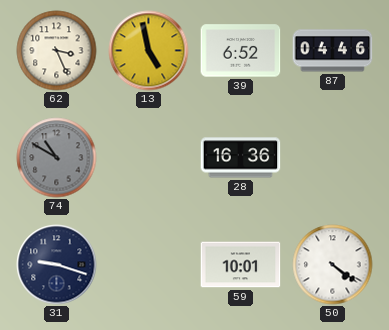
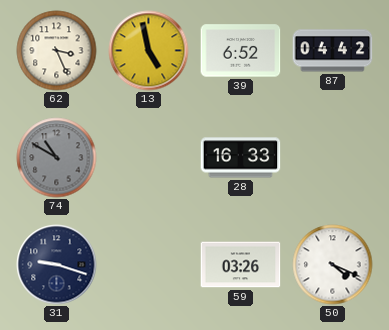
87: 04:46 -> 04:42
28: 16:36 -> 16:33
59: 10:01 -> 03:26
50: 4:21 -> 4:19
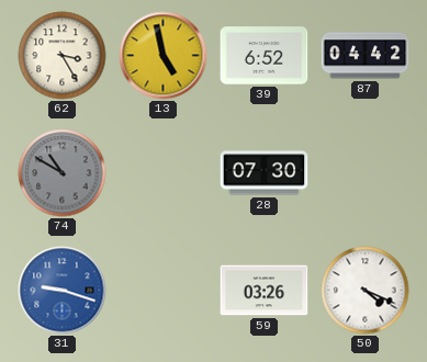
62: 3:26 -> 3:25
28: 16:33 -> 07:30
31 dial: navy -> blue
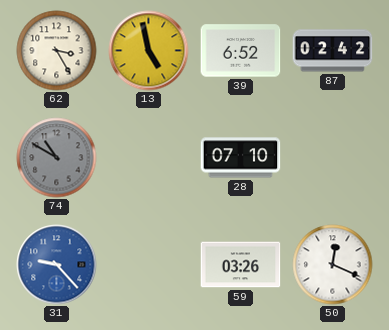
87: 04:42 -> 02:42
28: 07:30 -> 07:10
31: 9:18 -> 9:23
50: 4:19 -> 12:19
